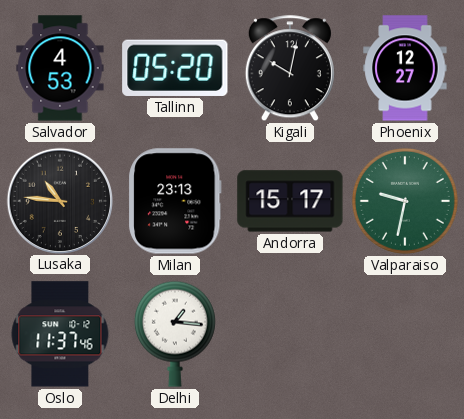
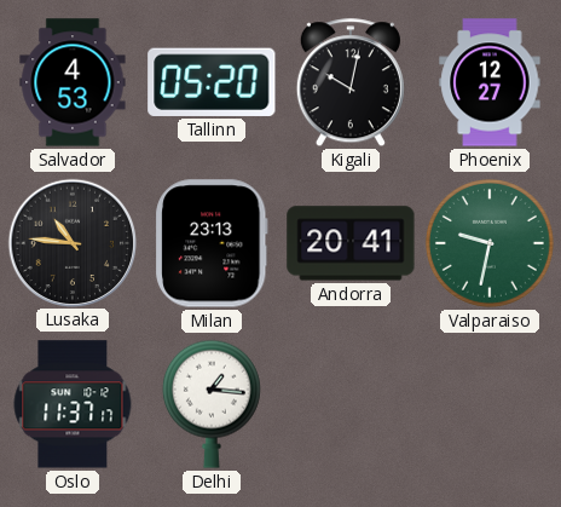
Andorra: 15:17 -> 20:41
Oslo: 11:37:46 -> 11:37:17
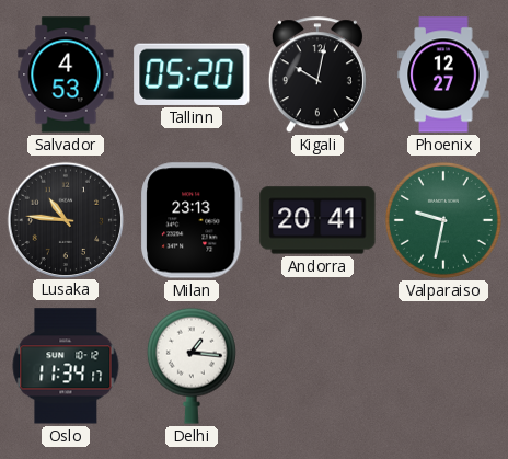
Oslo: 11:37 -> 11:34
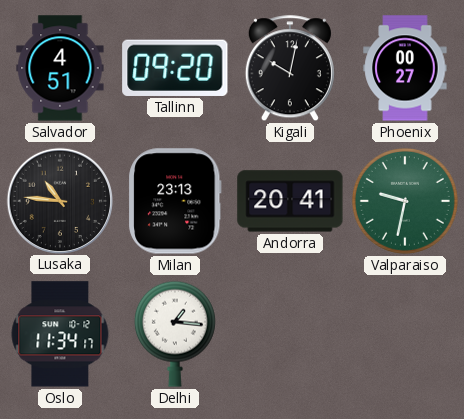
Salvador: 4:53 -> 4:51
Tallinn: 05:20 -> 09:20
Phoenix: 12:27 -> 00:27
